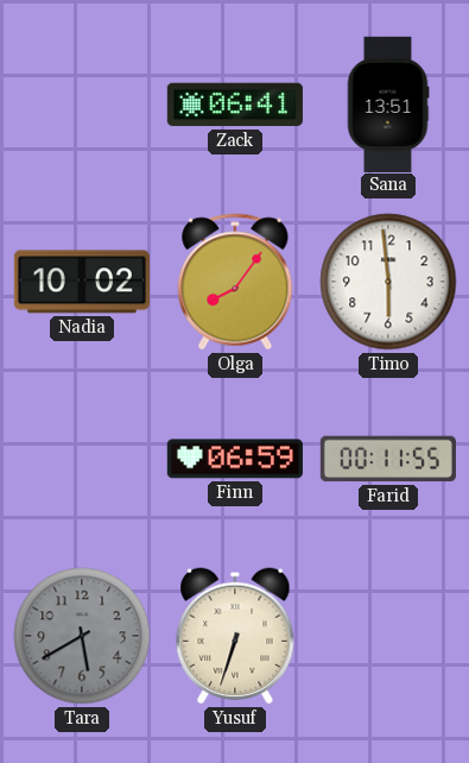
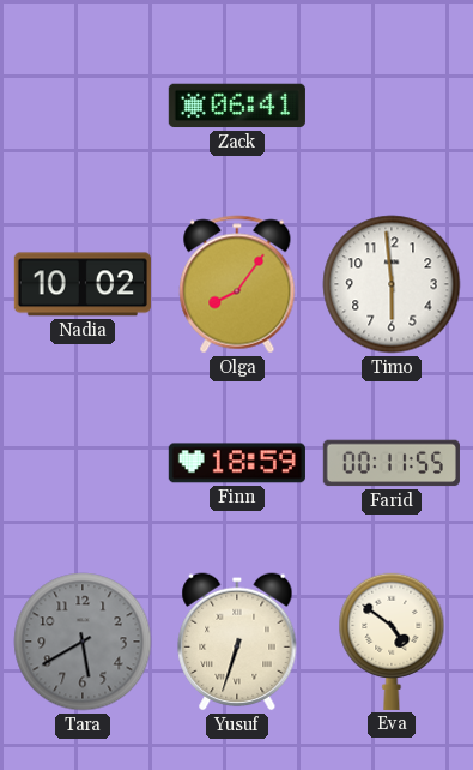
Sana: 13:51 -> none
Finn: 06:59 -> 18:59
Eva: none -> 4:51
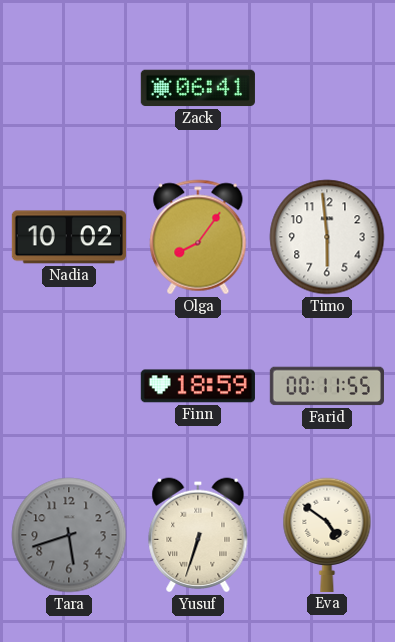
Tara: 5:40 -> 5:42
